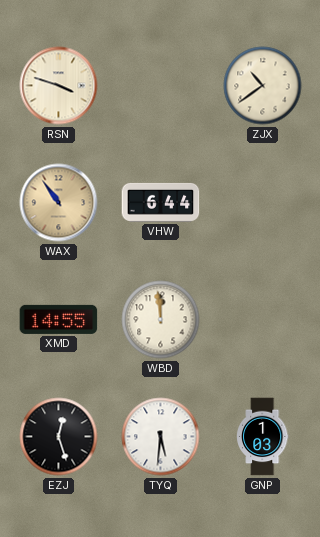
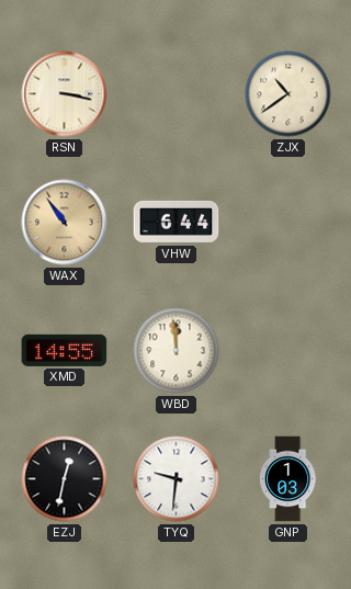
RSN: 3:48 -> 3:17
EZJ: 12:27 -> 12:32
TYQ: 5:31 -> 9:31
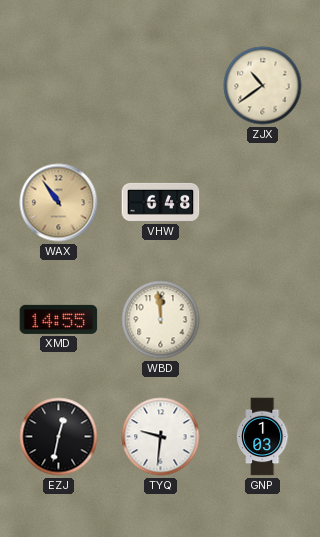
RSN: 3:17 -> none
VHW: 6:44 -> 6:48
